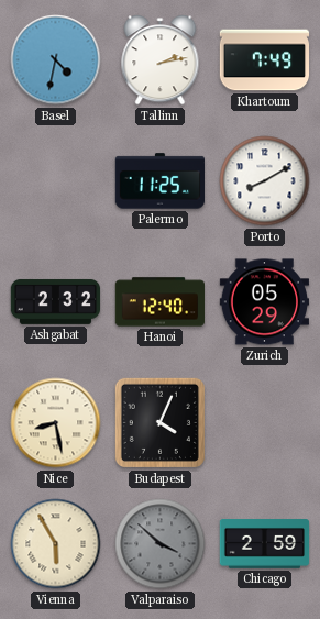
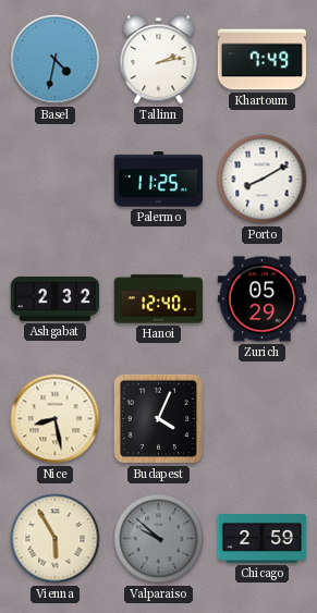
Valparaiso: 3:52 -> 9:52
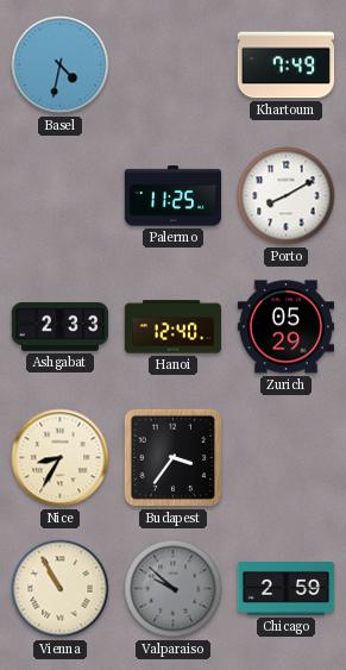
Tallinn: 2:13 -> none
Ashgabat: 2:32 -> 2:33
Nice: 8:28 -> 8:35
Budapest: 4:04 -> 3:36
Vienna: 5:55 -> 10:55
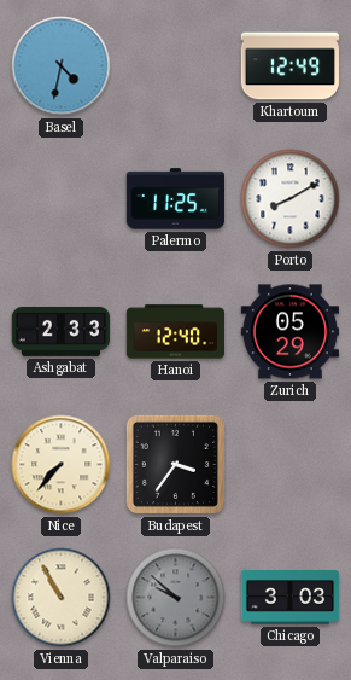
Khartoum: 7:49 -> 12:49
Nice: 8:35 -> 7:37
Chicago: 2:59 -> 3:03
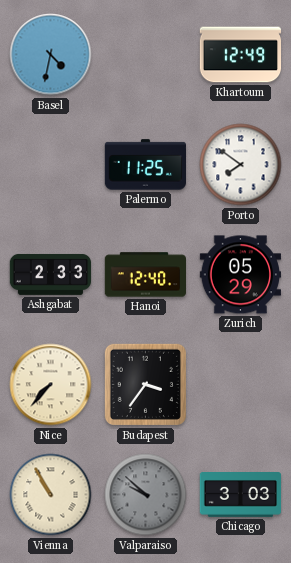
Porto: 8:10 -> 7:51
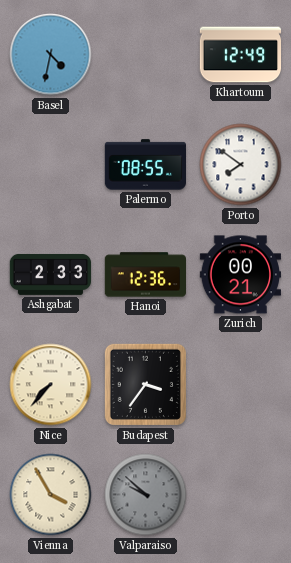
Palermo: 11:25 -> 08:55
Hanoi: 12:40 -> 12:36
Zurich: 05:29 -> 00:21
Vienna: 10:55 -> 3:55
Chicago: 3:03 -> none
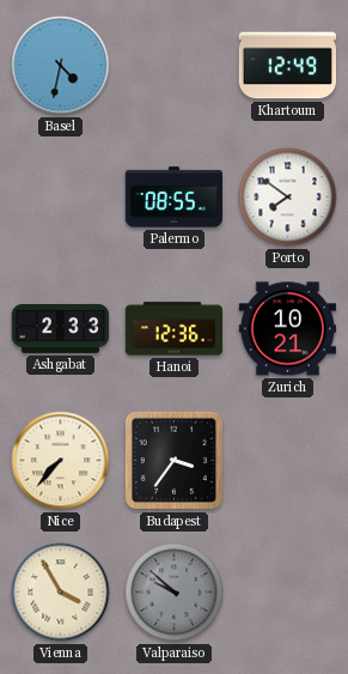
Zurich: 00:21 -> 10:21
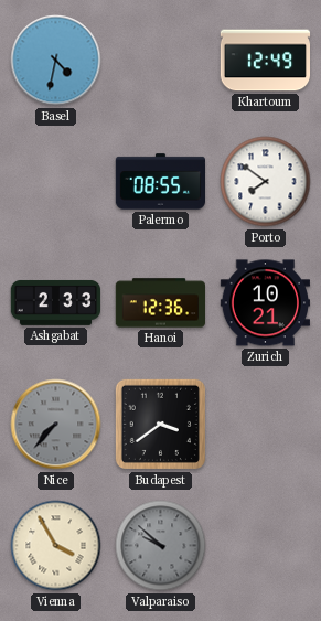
Nice dial: cream -> grey
Budapest: 3:36 -> 3:39
